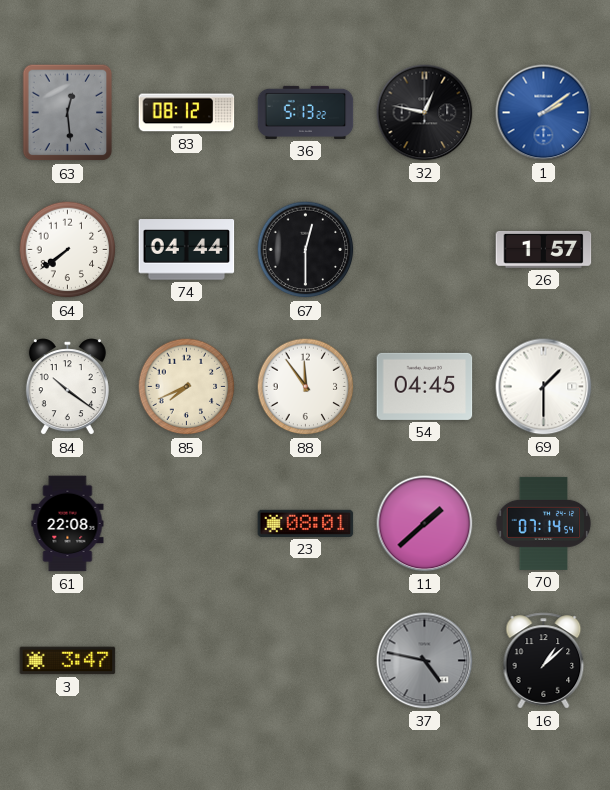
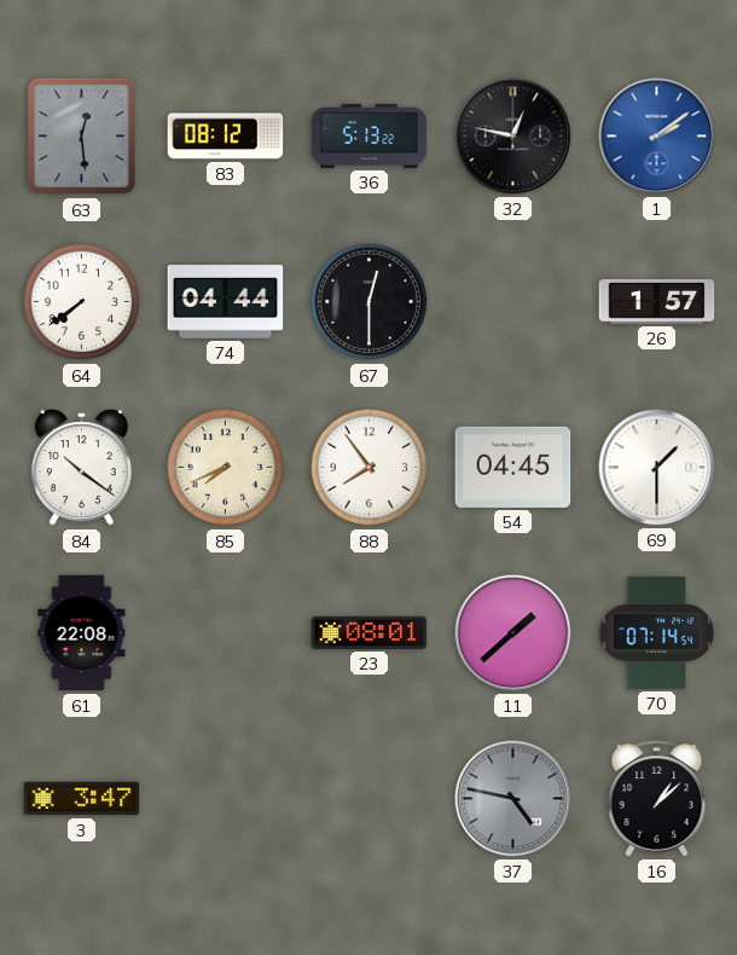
88: 11:54 -> 7:54
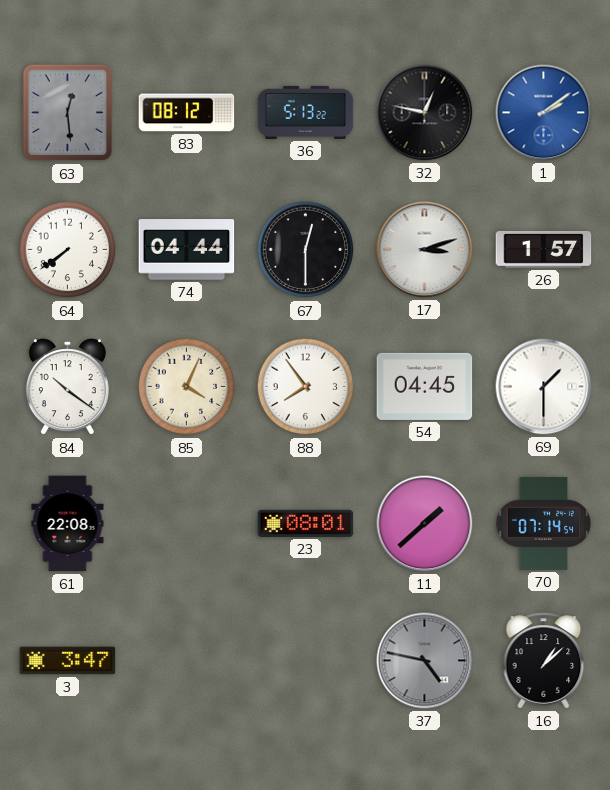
17: none -> 3:12
85: 7:41 -> 4:04
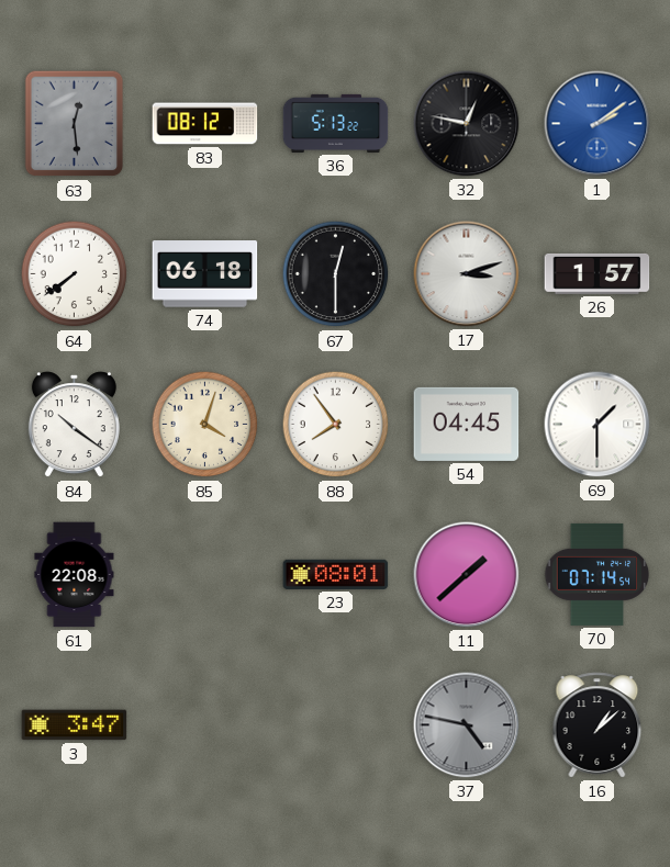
74: 04:44 -> 06:18
85: 4:04 -> 4:03
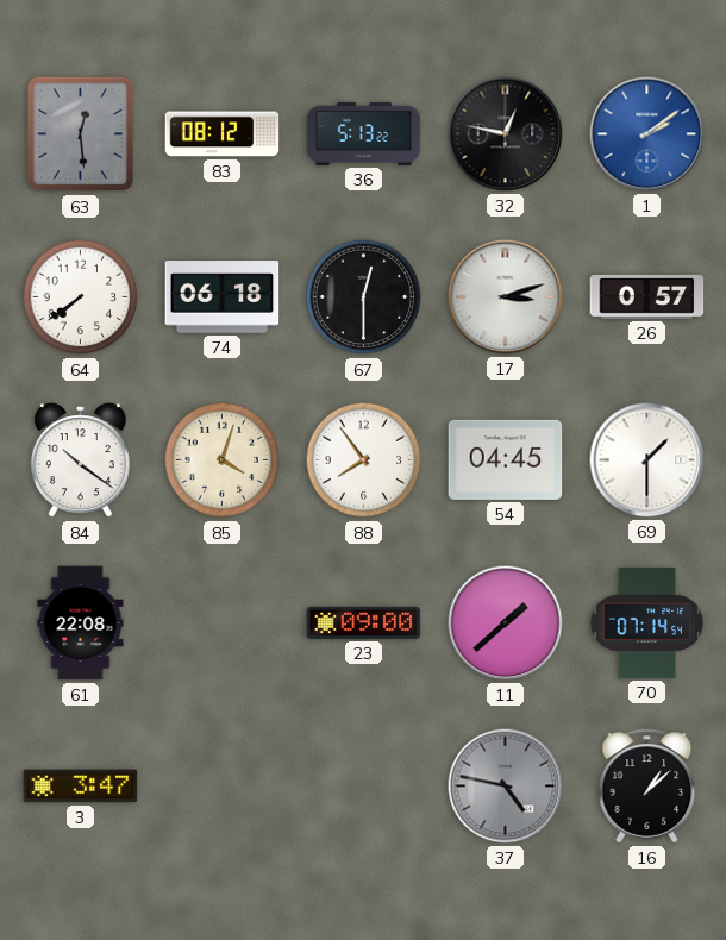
26: 1:57 -> 0:57
23: 08:01 -> 09:00
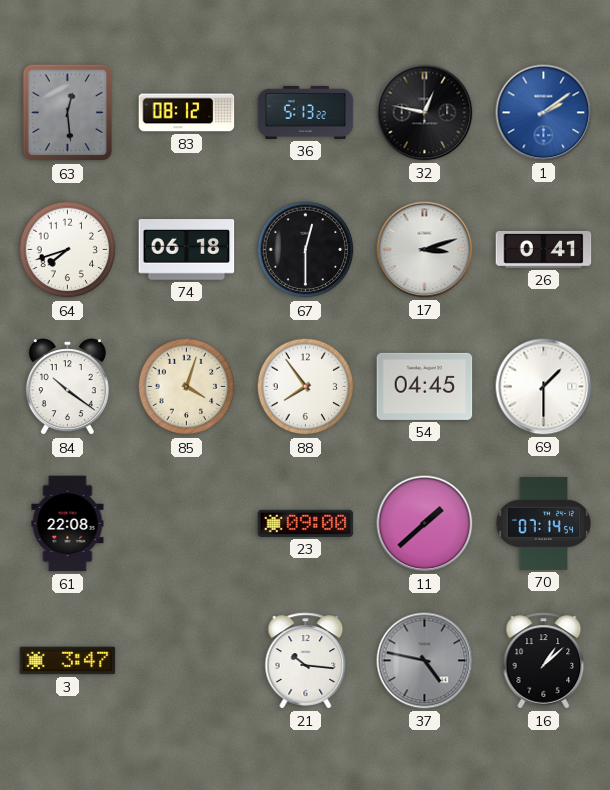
64: 7:39 -> 7:42
26: 0:57 -> 0:41
21: none -> 10:16
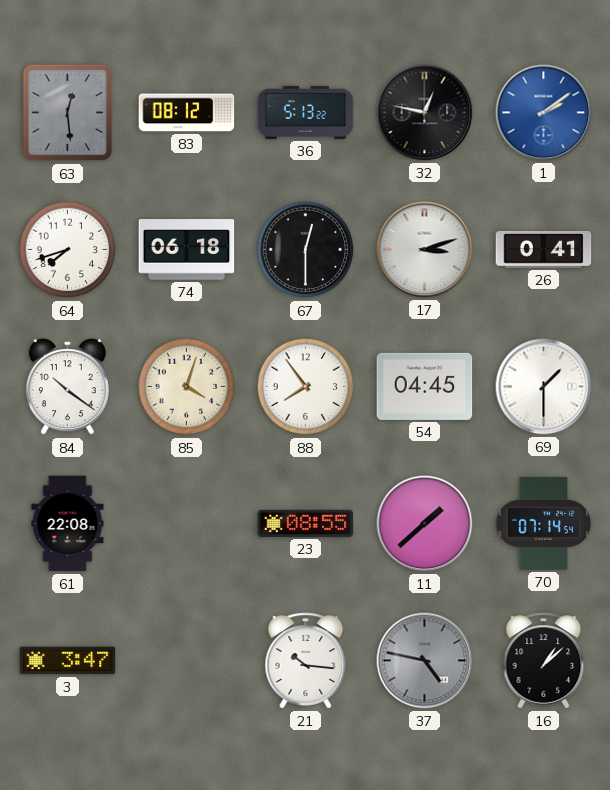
23: 09:00 -> 08:55
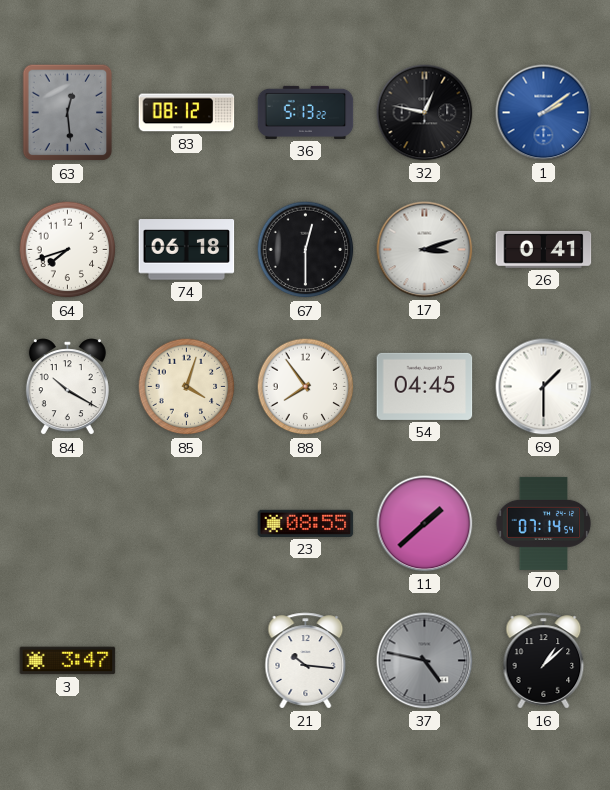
84: 10:21 -> 10:20
61: 22:08 -> none
